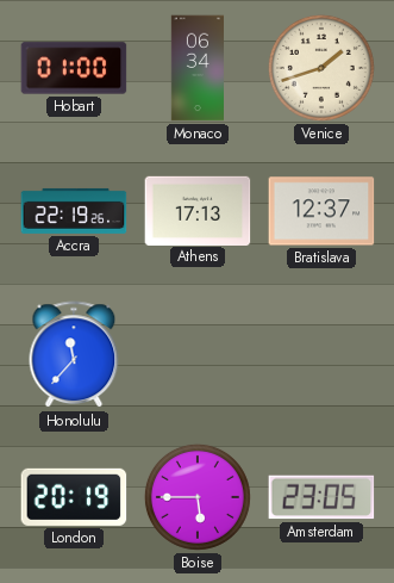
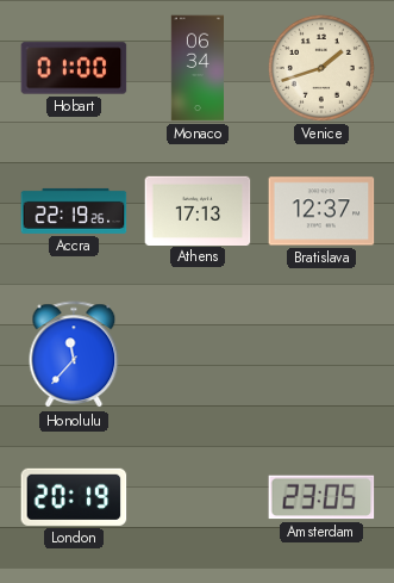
Boise: 5:45 -> none
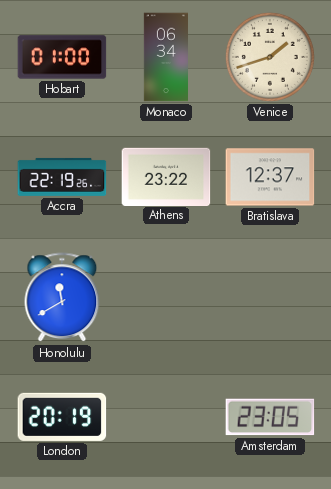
Athens: 17:13 -> 23:22
Honolulu: 11:37 -> 11:40
